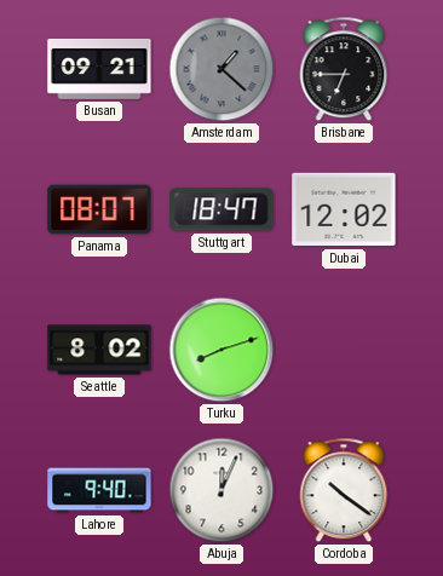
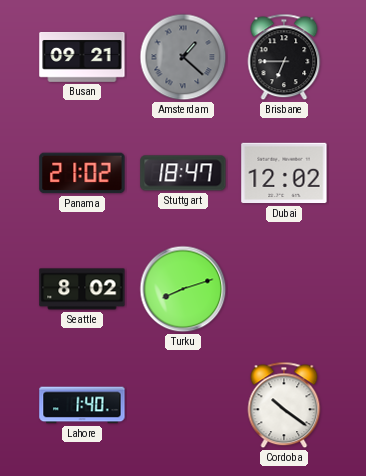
Panama: 08:07 -> 21:02
Lahore: 9:40 -> 1:40
Abuja: 12:04 -> none
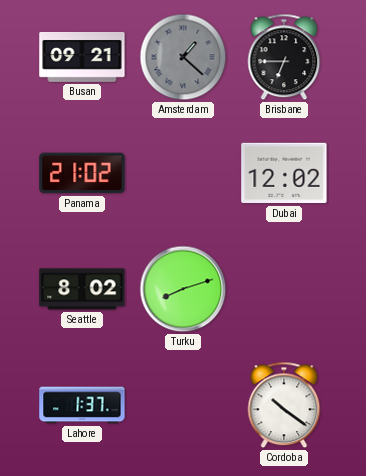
Stuttgart: 18:47 -> none
Lahore: 1:40 -> 1:37
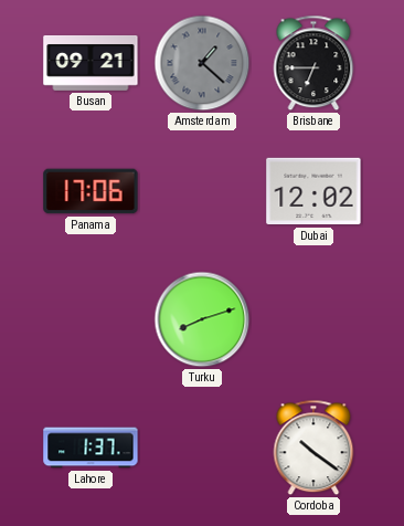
Panama: 21:02 -> 17:06
Seattle: 8:02 -> none
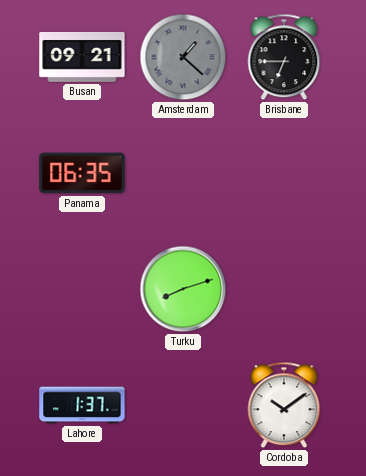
Panama: 17:06 -> 06:35
Dubai: 12:02 -> none
Cordoba: 10:21 -> 10:09
